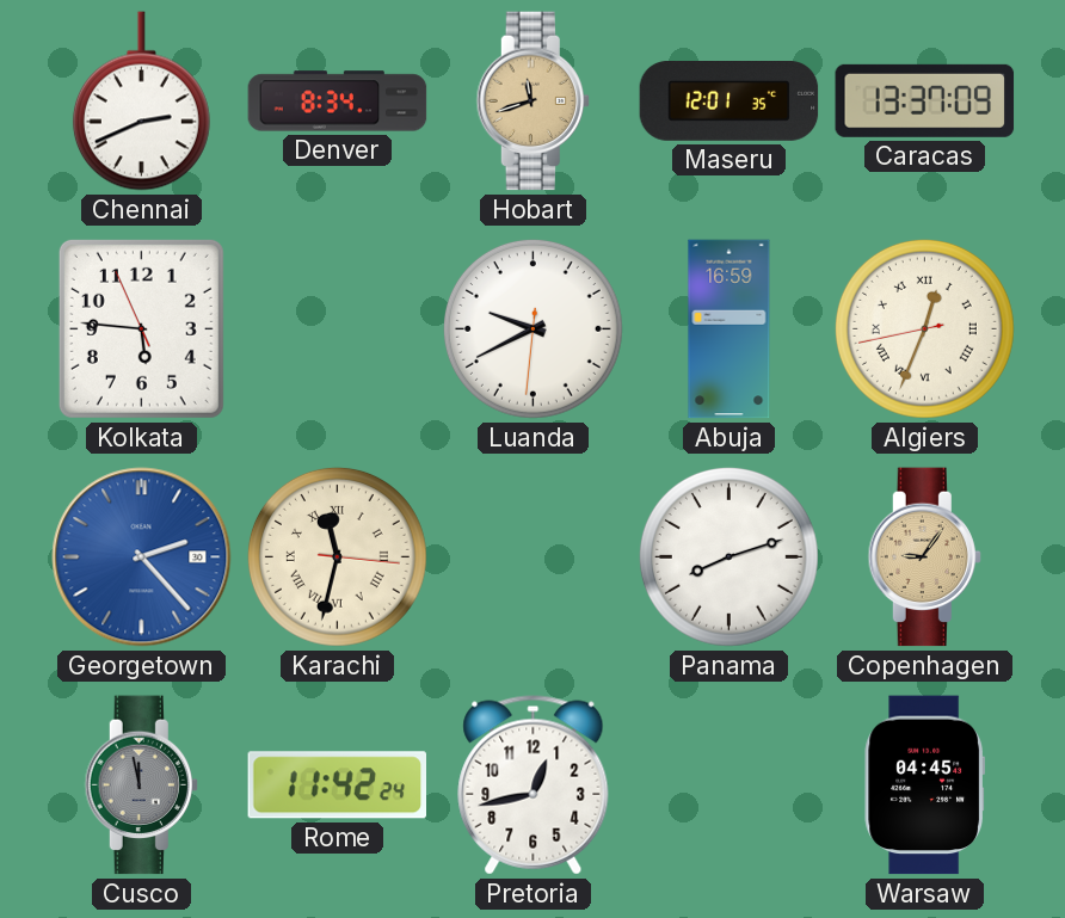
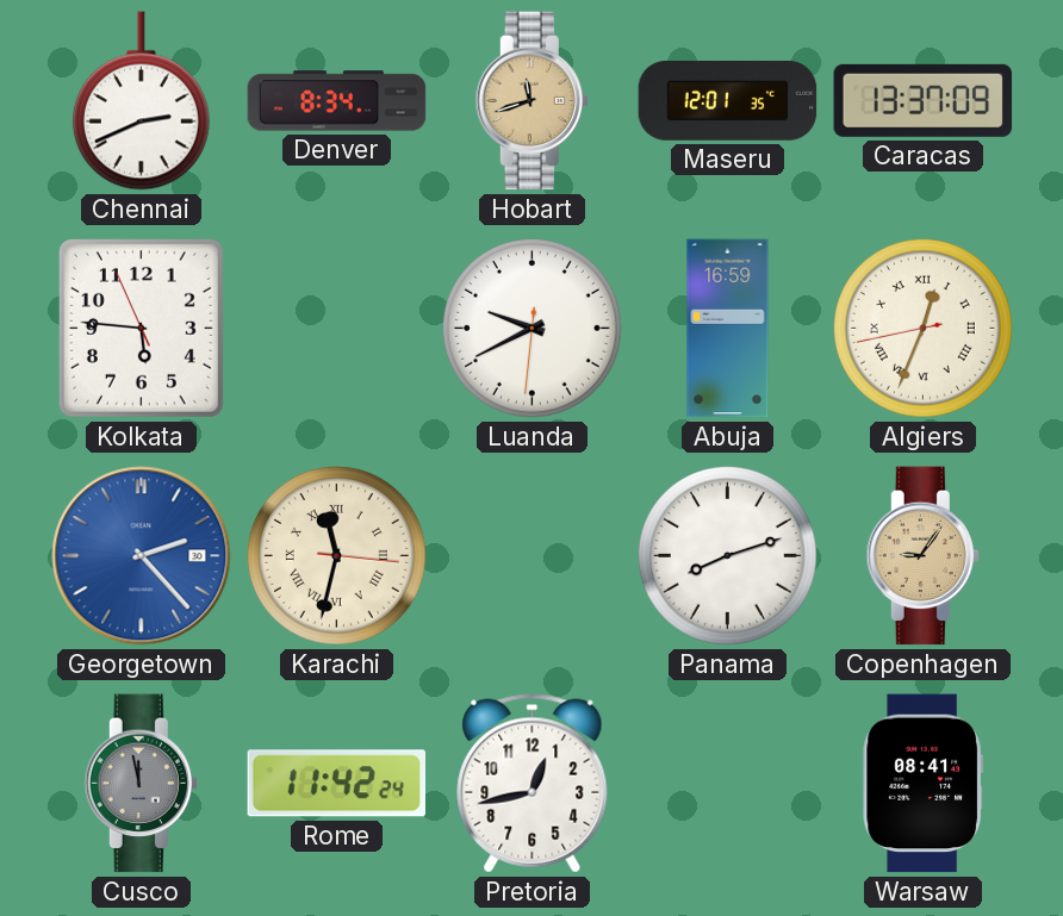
Warsaw: 04:45 -> 08:41
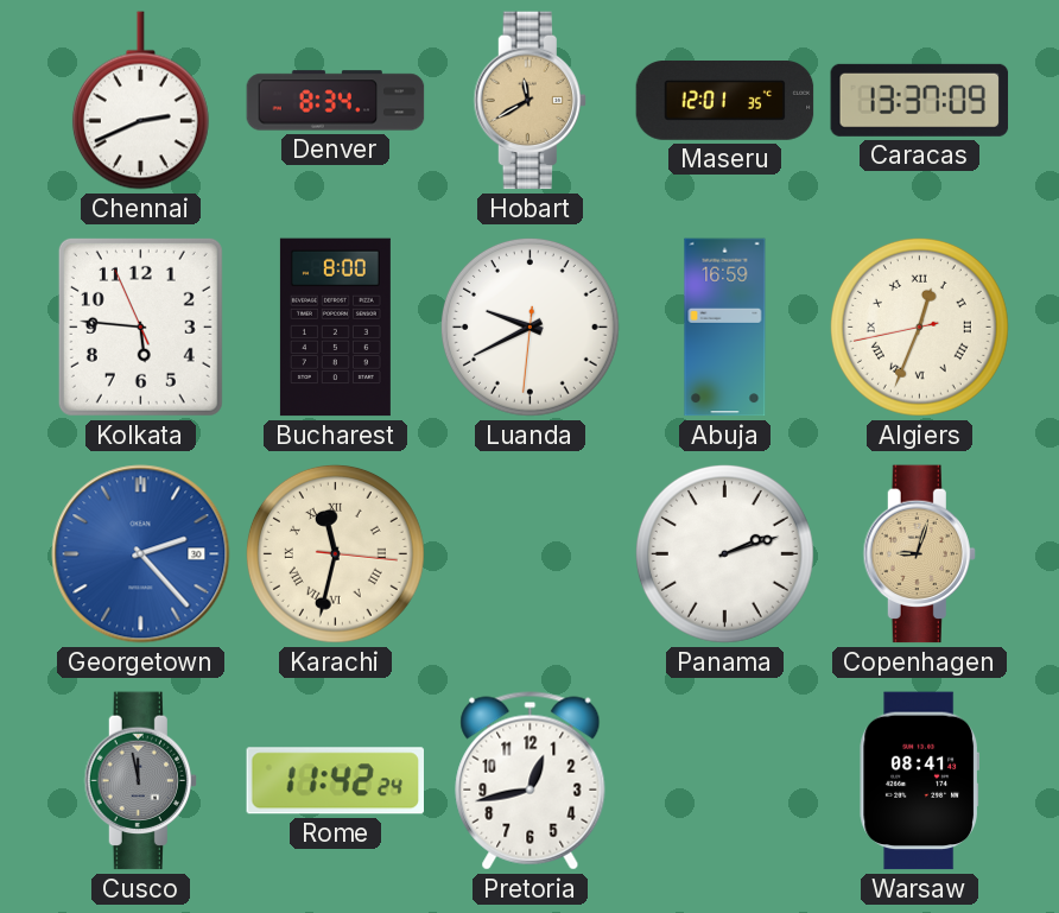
Hobart: 11:42 -> 11:40
Bucharest: none -> 8:00
Panama: 8:12 -> 2:12
Copenhagen: 9:06 -> 9:03
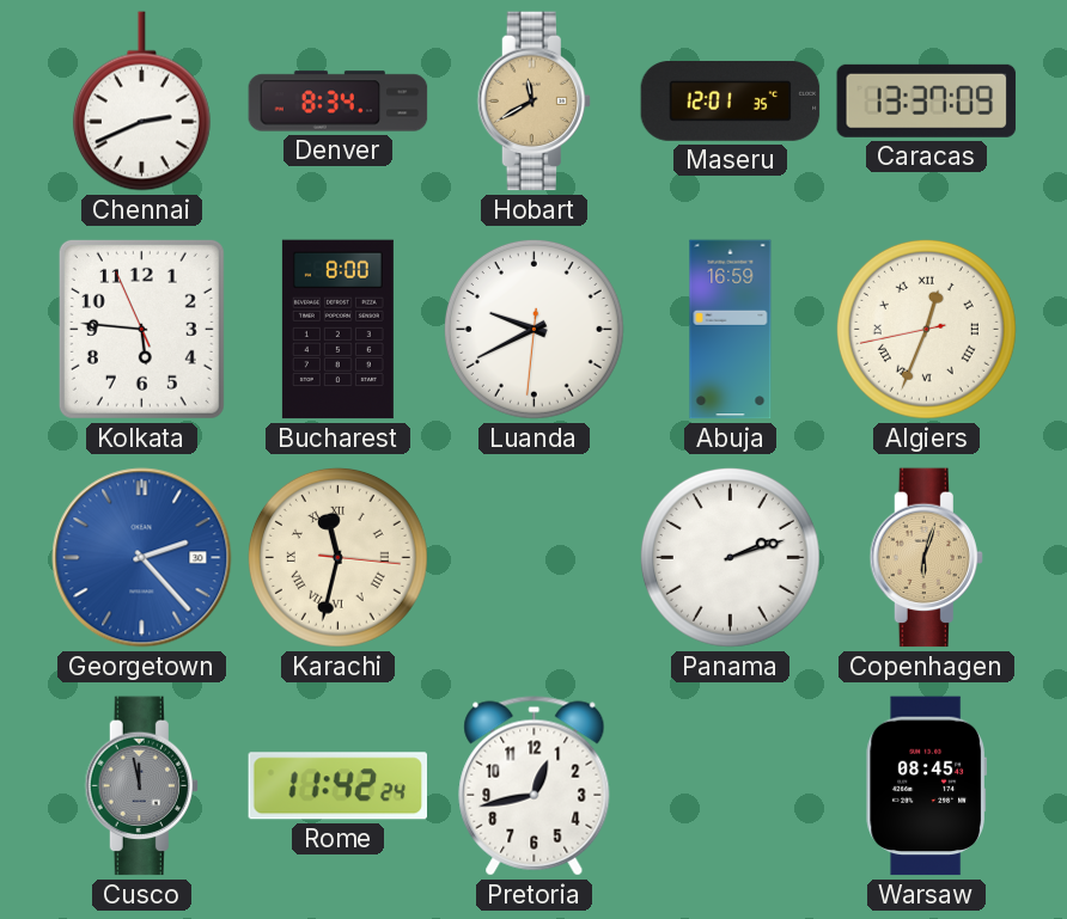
Copenhagen: 9:03 -> 6:03
Warsaw: 08:41 -> 08:45
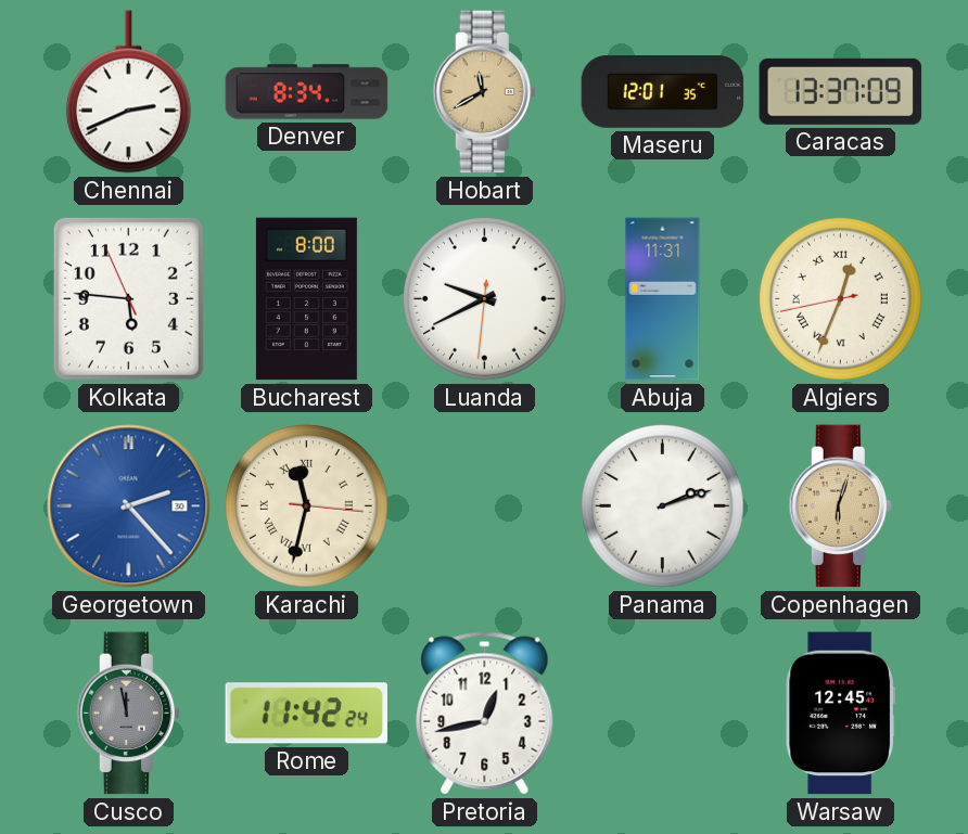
Abuja: 16:59 -> 11:31
Warsaw: 08:45 -> 12:45
